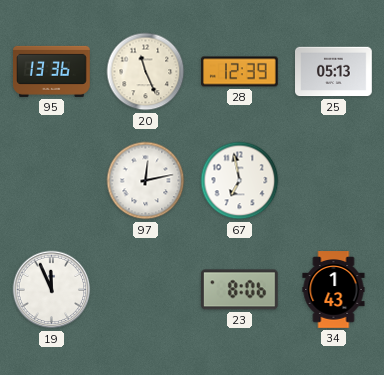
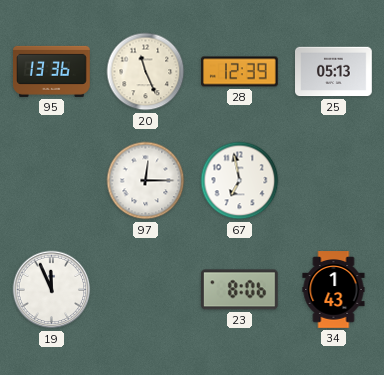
97: 12:13 -> 12:15
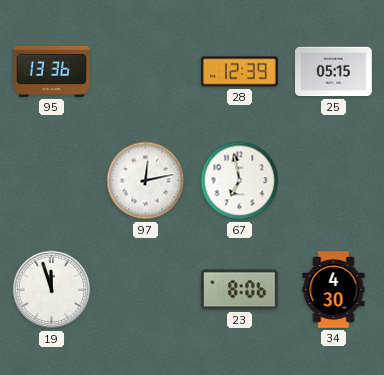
20: 11:26 -> none
25: 05:13 -> 05:15
97: 12:15 -> 12:13
19: 11:56 -> 11:57
34: 1:43 -> 4:30
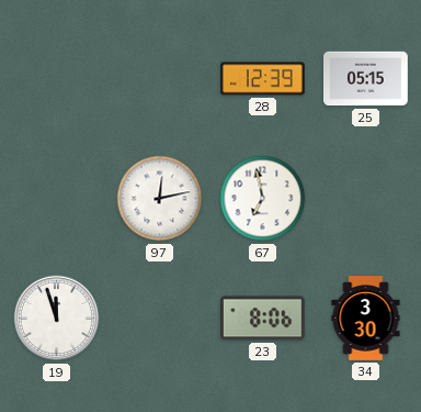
95: 13:36 -> none
34: 4:30 -> 3:30
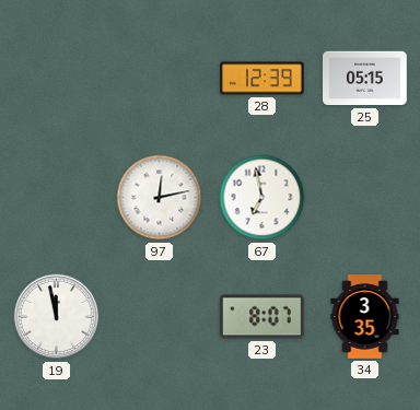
19: 11:57 -> 11:58
23: 8:06 -> 8:07
34: 3:30 -> 3:35
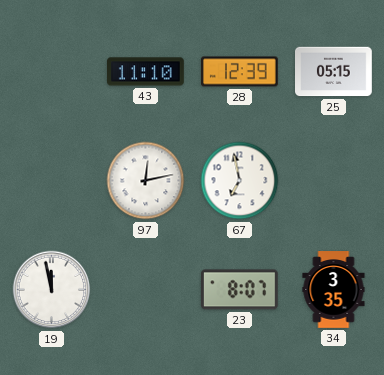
43: none -> 11:10
